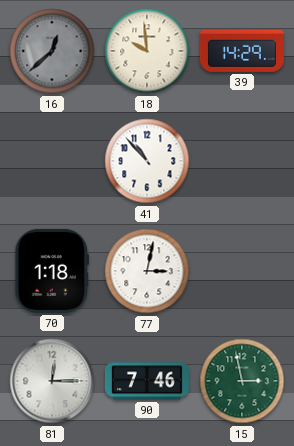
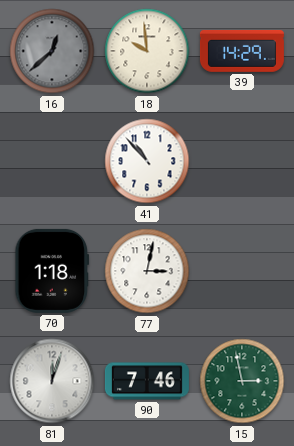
81: 12:15 -> 12:03
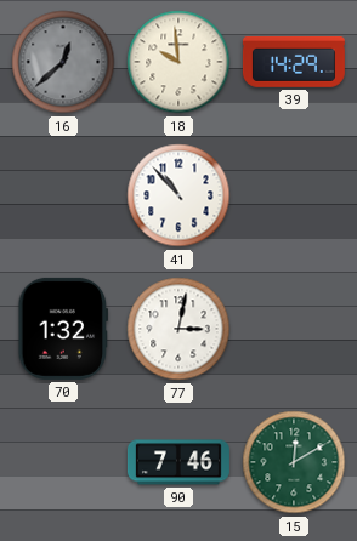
70: 1:18 -> 1:32
81: 12:03 -> none
15: 2:58 -> 12:10
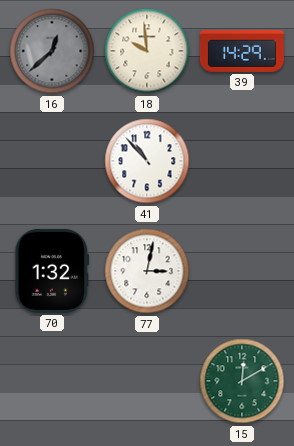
90: 7:46 -> none
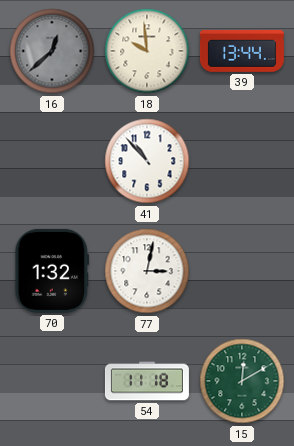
39: 14:29 -> 13:44
54: none -> 11:18
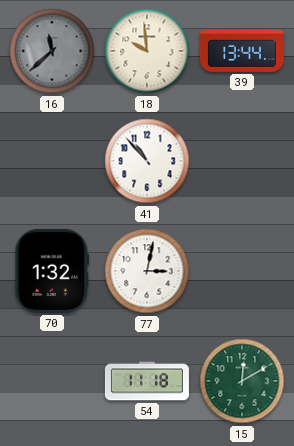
16: 12:38 -> 11:38
